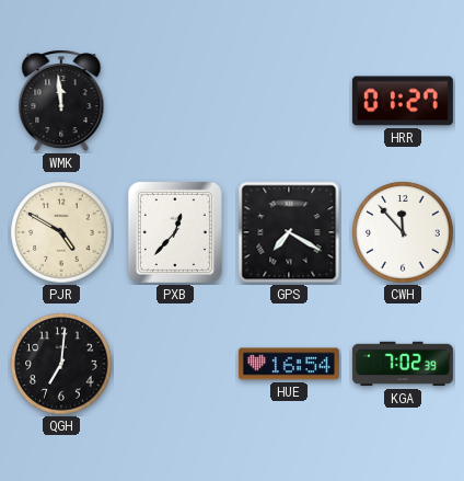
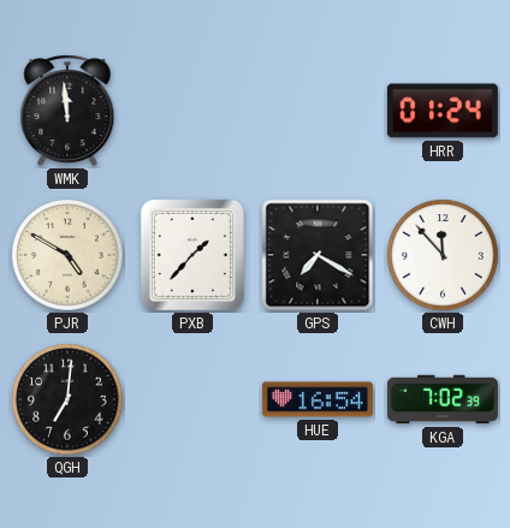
HRR: 01:27 -> 01:24
PXB: 12:37 -> 1:37
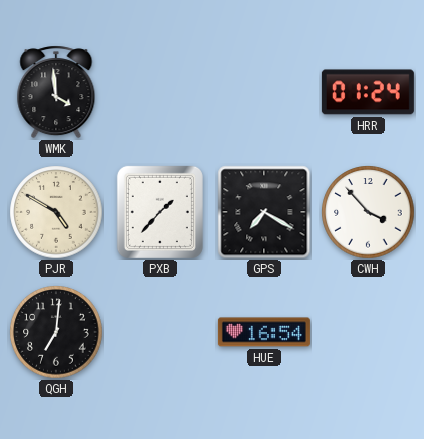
WMK: 11:59 -> 3:59
CWH: 11:53 -> 3:53
KGA: 7:02 -> none
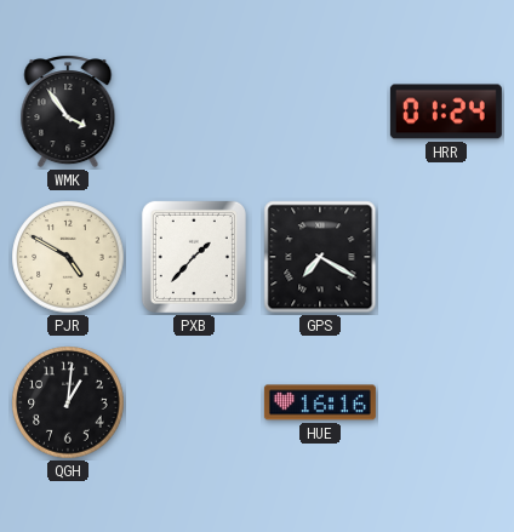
WMK: 3:59 -> 3:54
CWH: 3:53 -> none
QGH: 7:01 -> 1:01
HUE: 16:54 -> 16:16
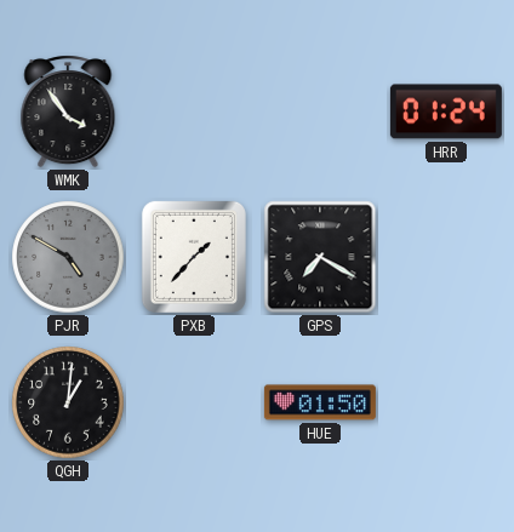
PJR dial: cream -> grey
HUE: 16:16 -> 01:50
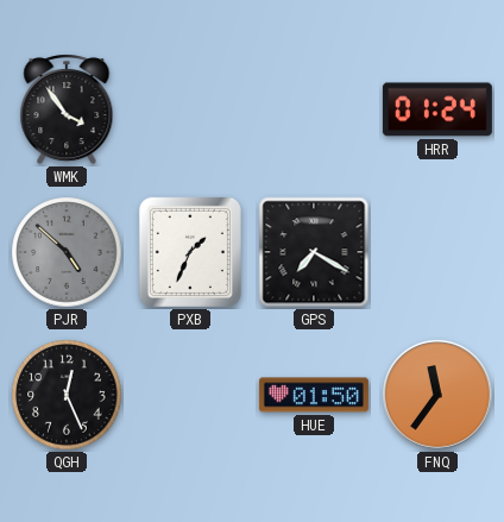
PJR: 4:50 -> 4:52
PXB: 1:37 -> 1:34
QGH: 1:01 -> 12:26
FNQ: none -> 11:36
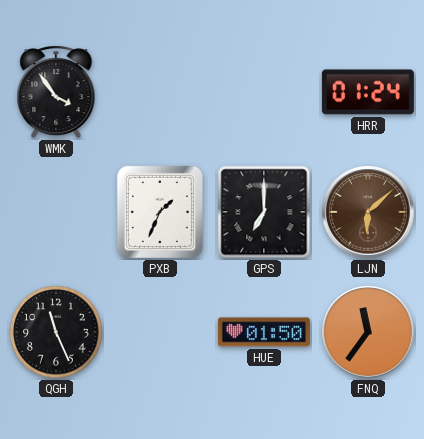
PJR: 4:52 -> none
GPS: 7:20 -> 7:00
LJN: none -> 6:08
QGH: 12:26 -> 11:26
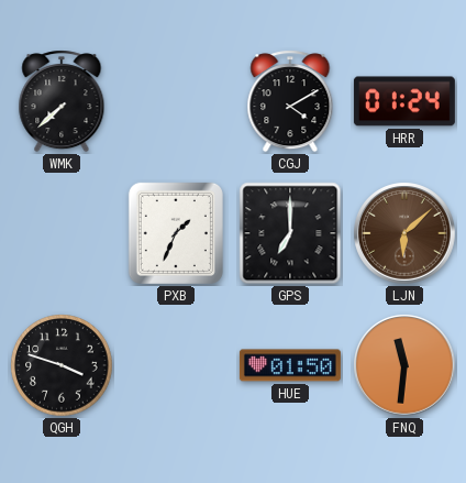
WMK: 3:54 -> 7:38
CGJ: none -> 4:10
QGH: 11:26 -> 3:48
FNQ: 11:36 -> 11:31
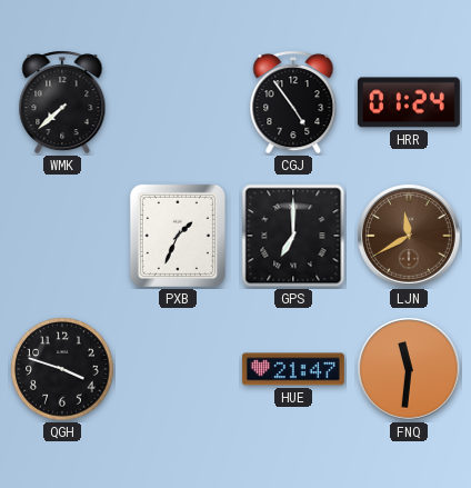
CGJ: 4:10 -> 4:54
LJN: 6:08 -> 11:40
HUE: 01:50 -> 21:47
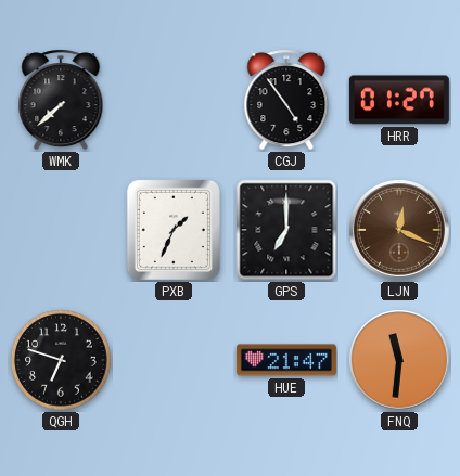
HRR: 01:24 -> 01:27
LJN: 11:40 -> 12:19
QGH: 3:48 -> 6:48
